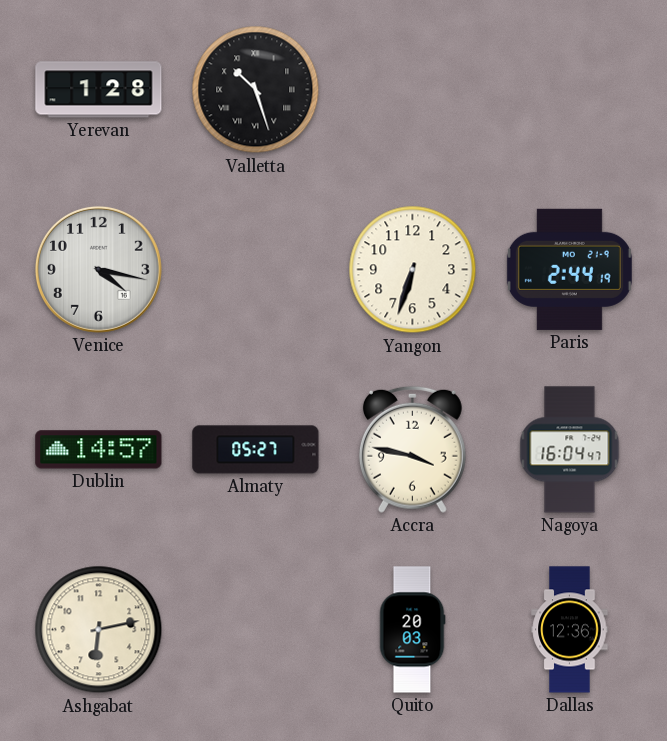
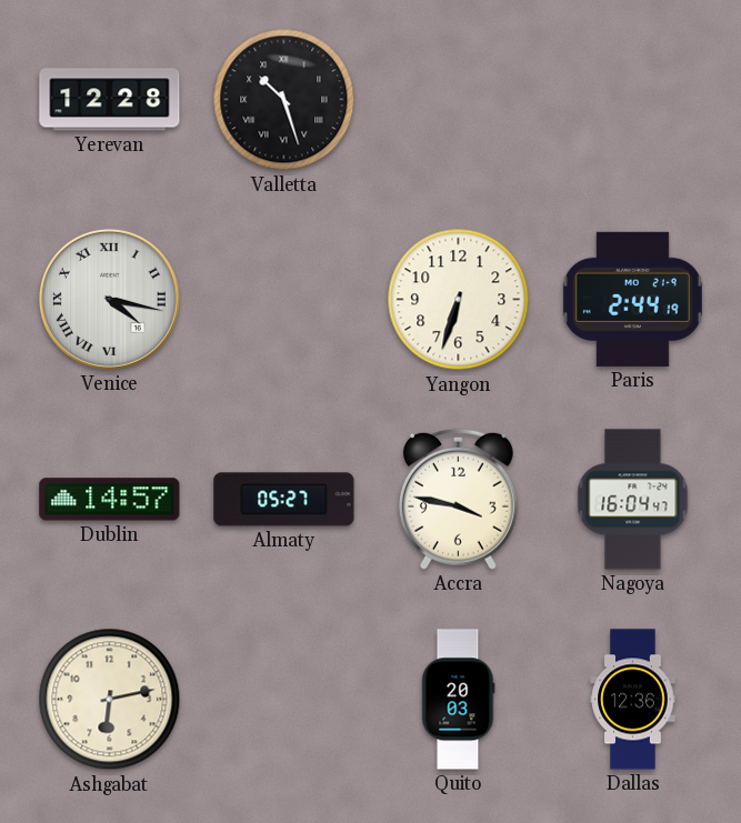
Yerevan: 1:28 -> 12:28
Venice numerals: Arabic -> Roman
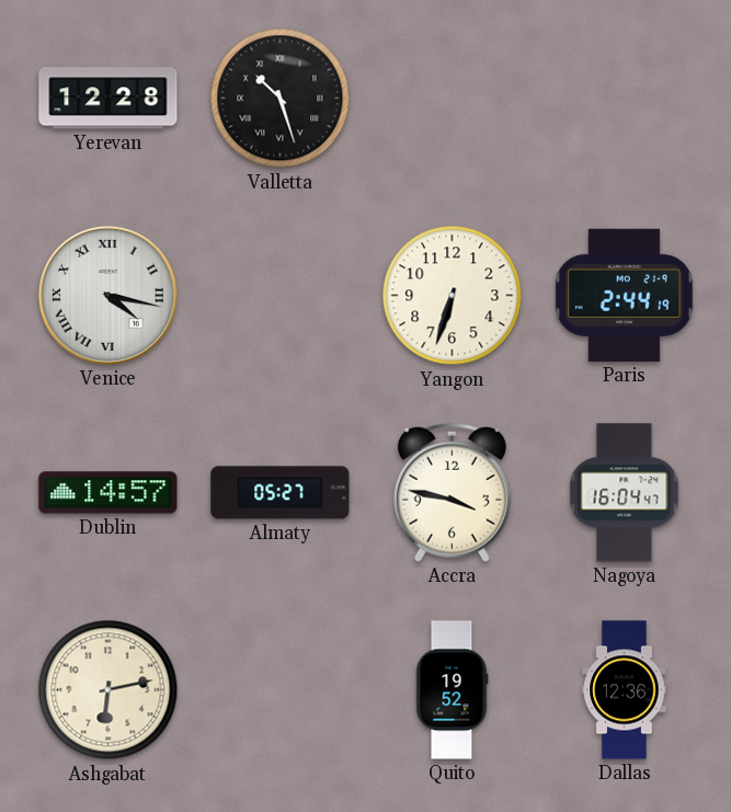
Quito: 20:03 -> 19:52
